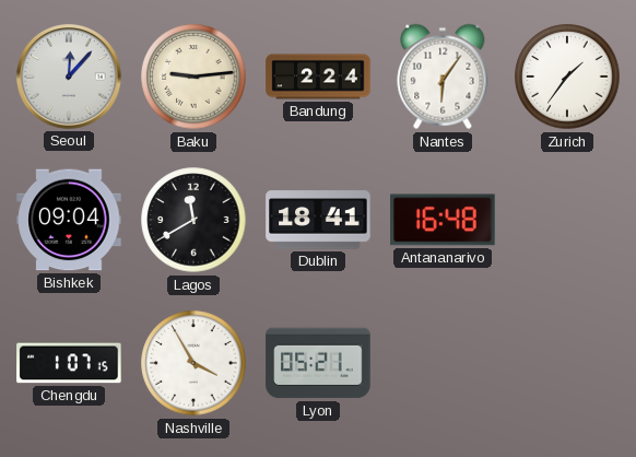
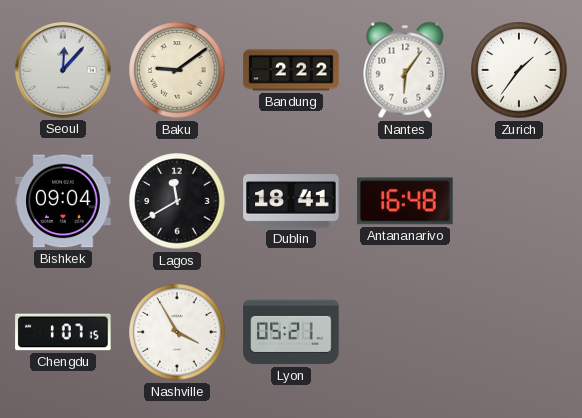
Baku: 9:14 -> 9:09
Bandung: 2:24 -> 2:22
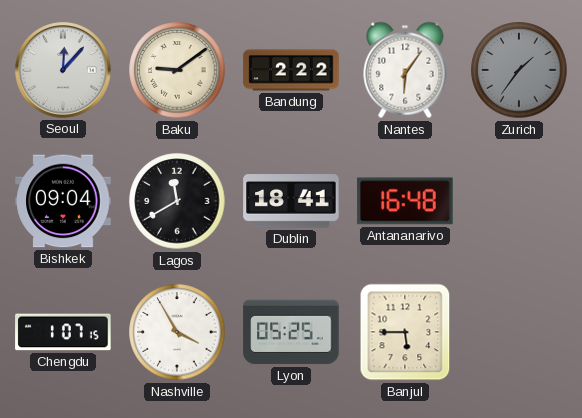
Zurich dial: white -> grey
Lyon: 05:21 -> 05:25
Banjul: none -> 5:45
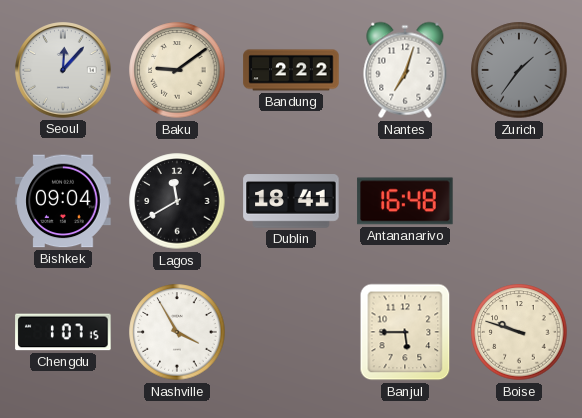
Nantes: 6:06 -> 7:03
Lyon: 05:25 -> none
Boise: none -> 9:48
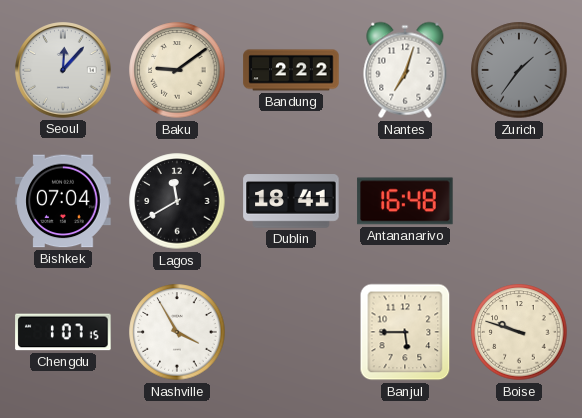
Bishkek: 09:04 -> 07:04
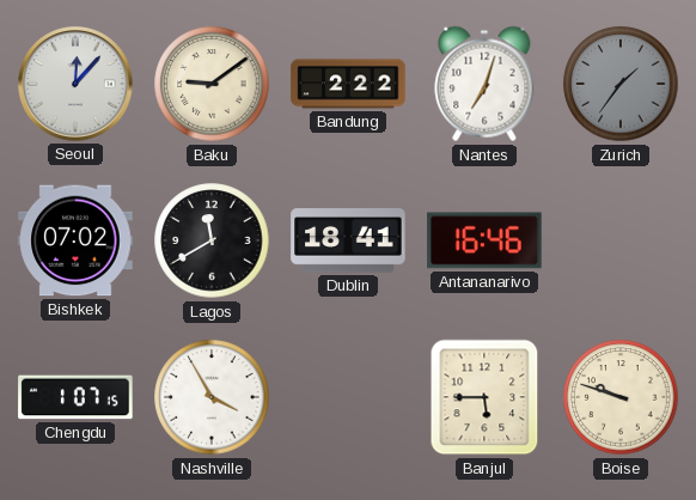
Bishkek: 07:04 -> 07:02
Antananarivo: 16:48 -> 16:46
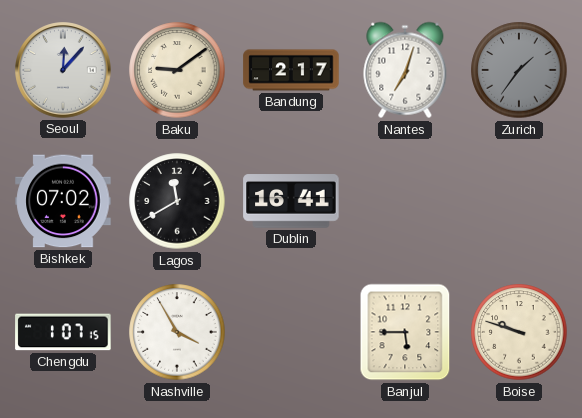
Bandung: 2:22 -> 2:17
Dublin: 18:41 -> 16:41
Antananarivo: 16:46 -> none
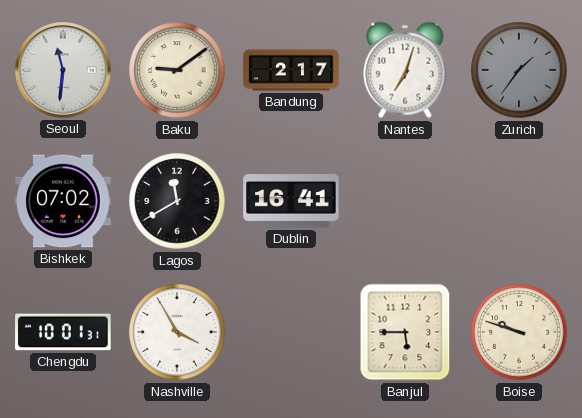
Seoul: 12:07 -> 11:31
Chengdu: 1:07 -> 10:01
